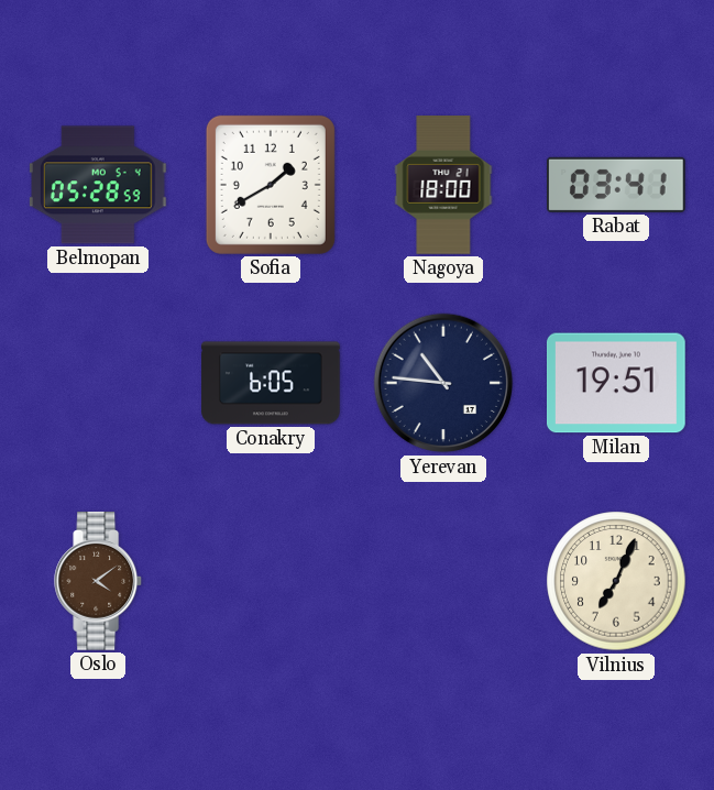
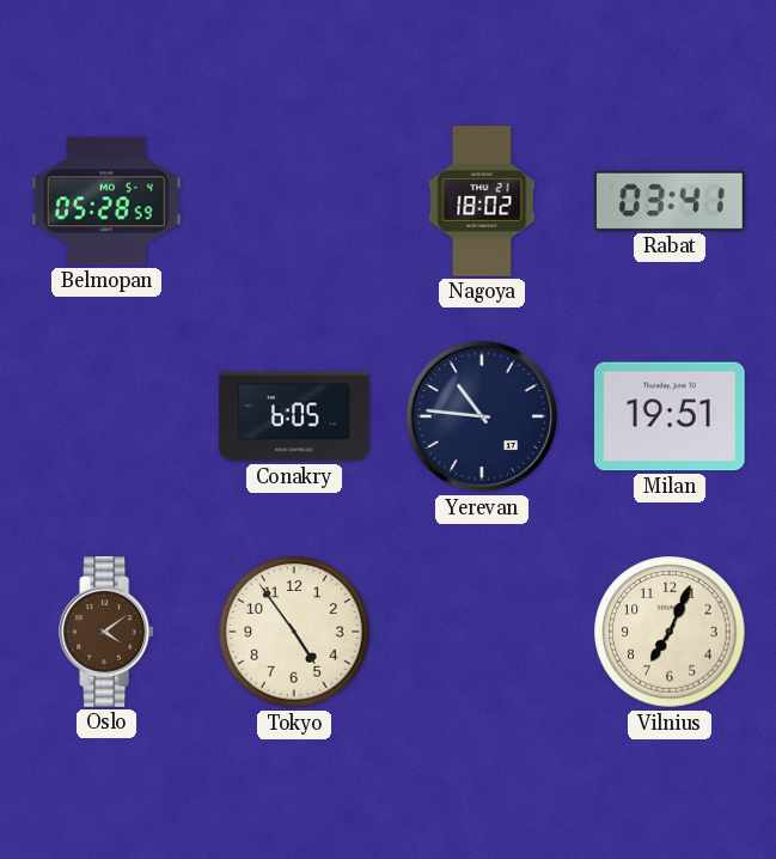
Sofia: 1:40 -> none
Nagoya: 18:00 -> 18:02
Tokyo: none -> 4:54
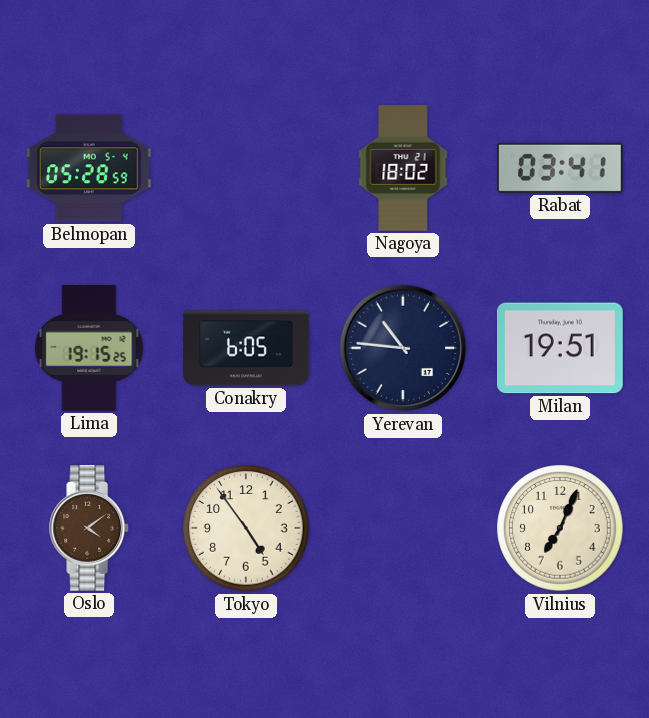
Lima: none -> 19:15
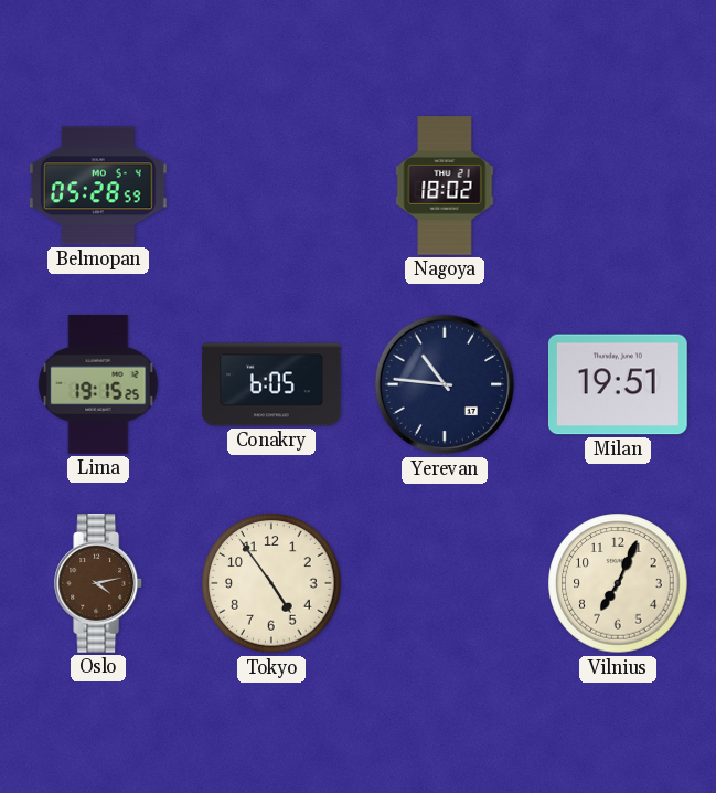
Rabat: 03:41 -> none
Oslo: 4:09 -> 4:13
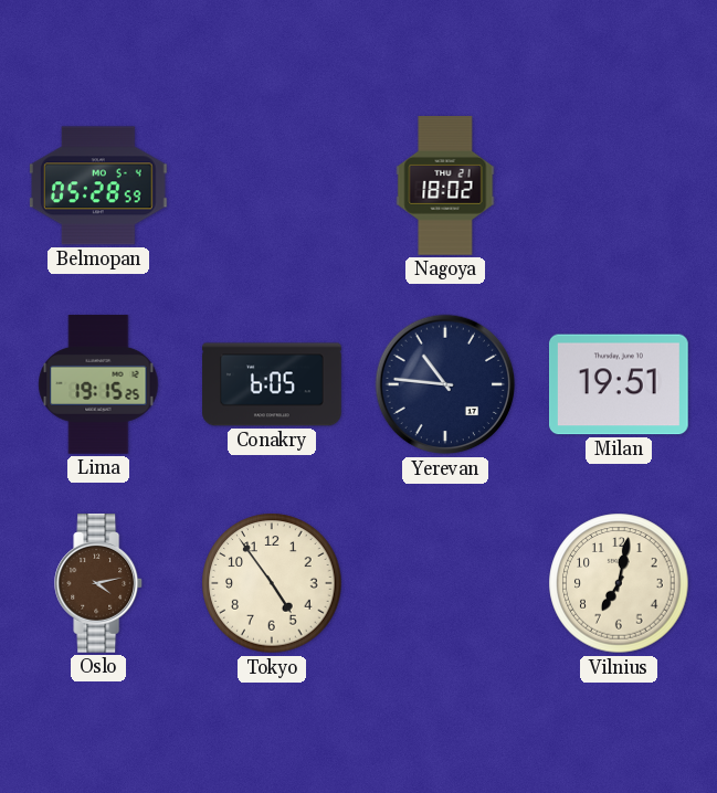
Vilnius: 7:04 -> 7:02
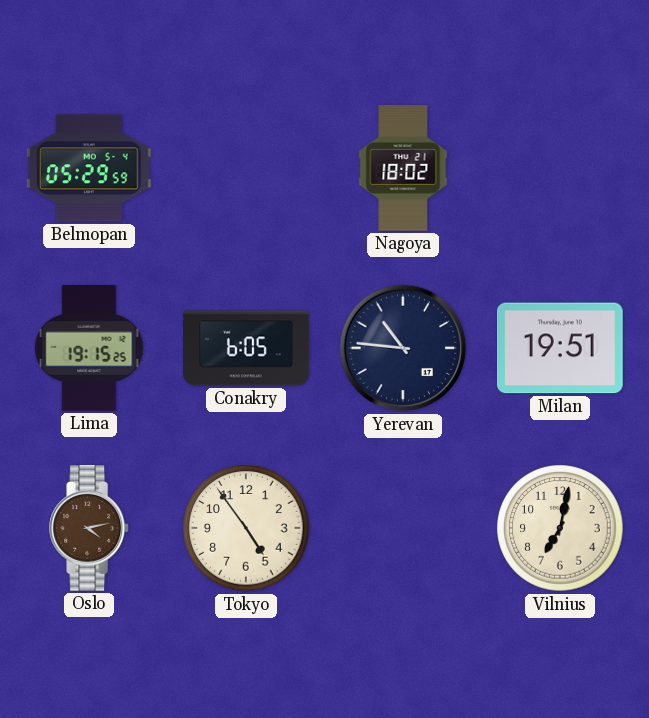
Belmopan: 05:28 -> 05:29
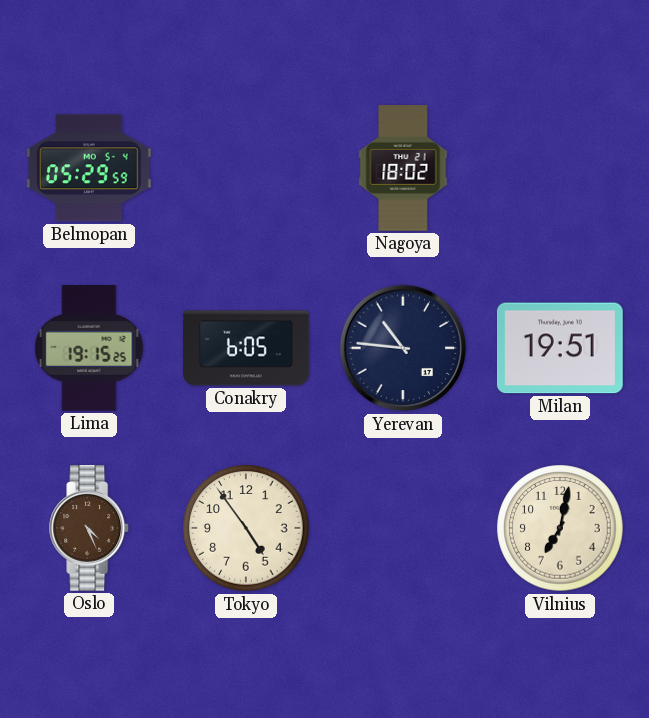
Oslo: 4:13 -> 4:26
